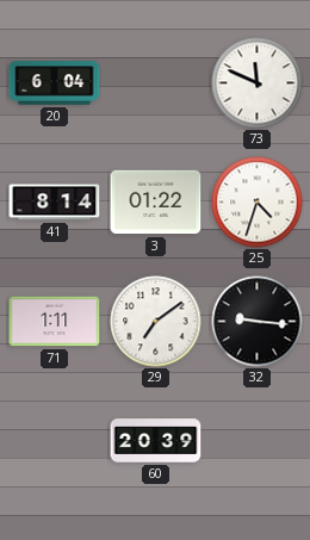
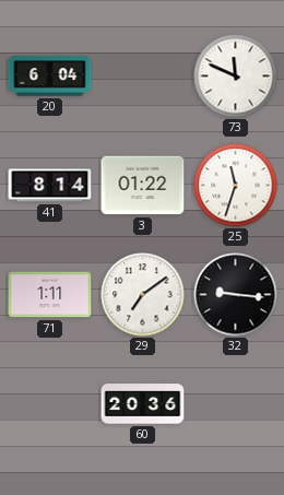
25: 4:33 -> 11:33
60: 20:39 -> 20:36
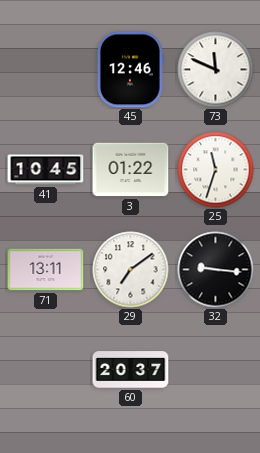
20: 6:04 -> none
45: none -> 12:46
41: 8:14 -> 10:45
71: 1:11 -> 13:11
60: 20:36 -> 20:37
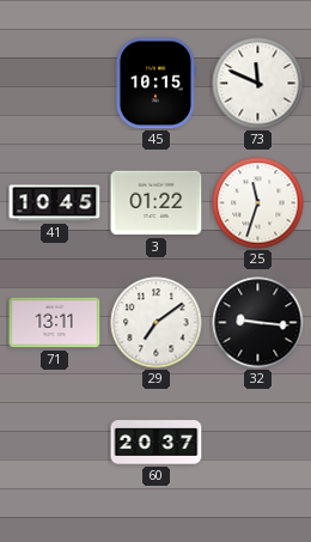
45: 12:46 -> 10:15
